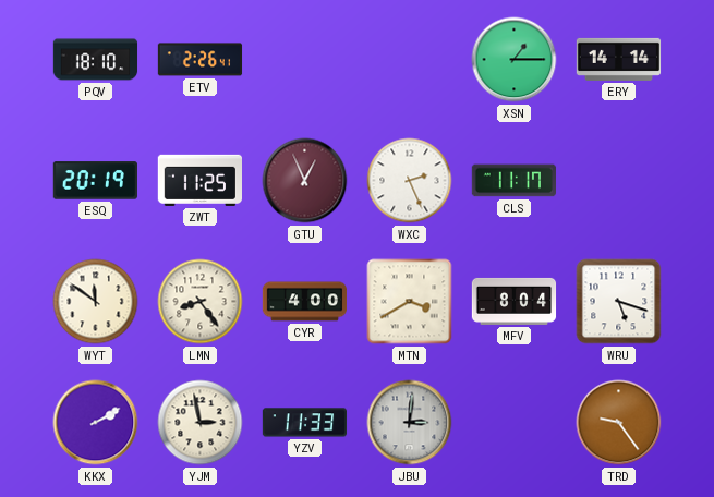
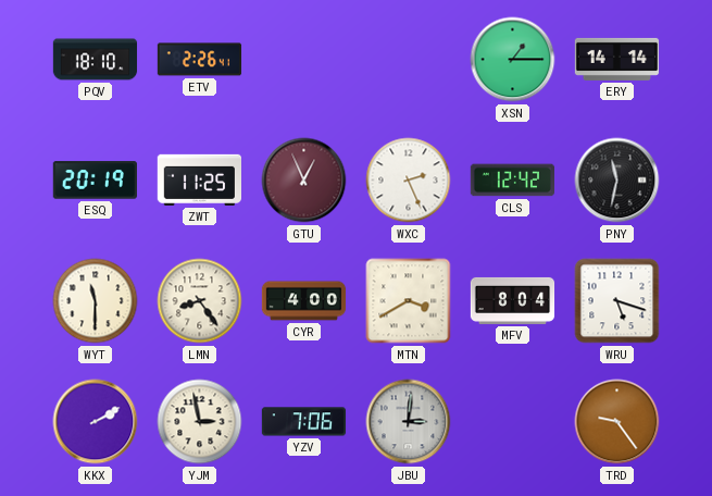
CLS: 11:17 -> 12:42
PNY: none -> 11:32
WYT: 11:51 -> 11:30
YZV: 11:33 -> 7:06
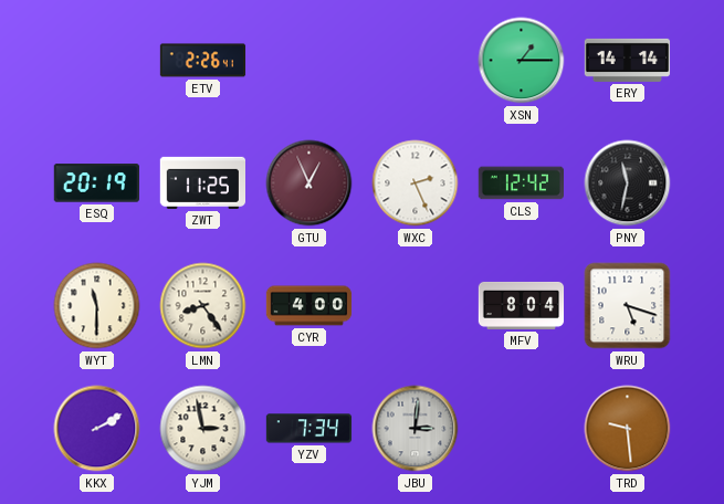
PQV: 18:10 -> none
MTN: 3:40 -> none
YZV: 7:06 -> 7:34
TRD: 9:24 -> 9:29
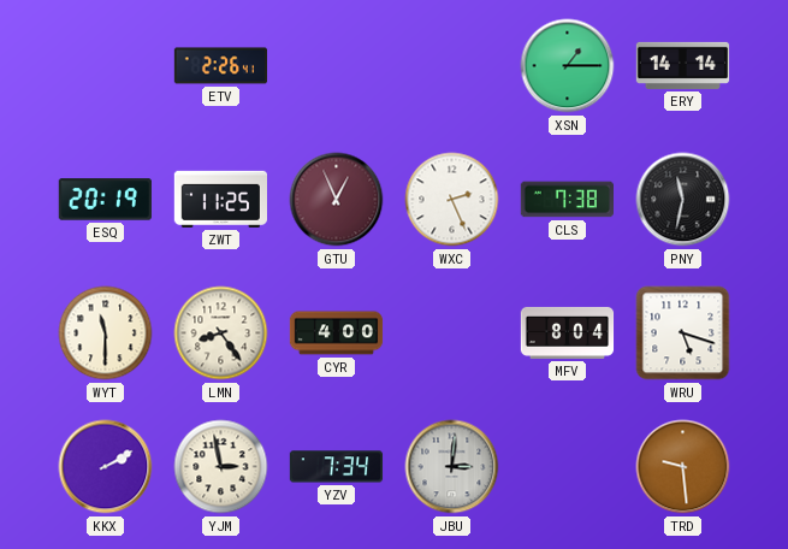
CLS: 12:42 -> 7:38
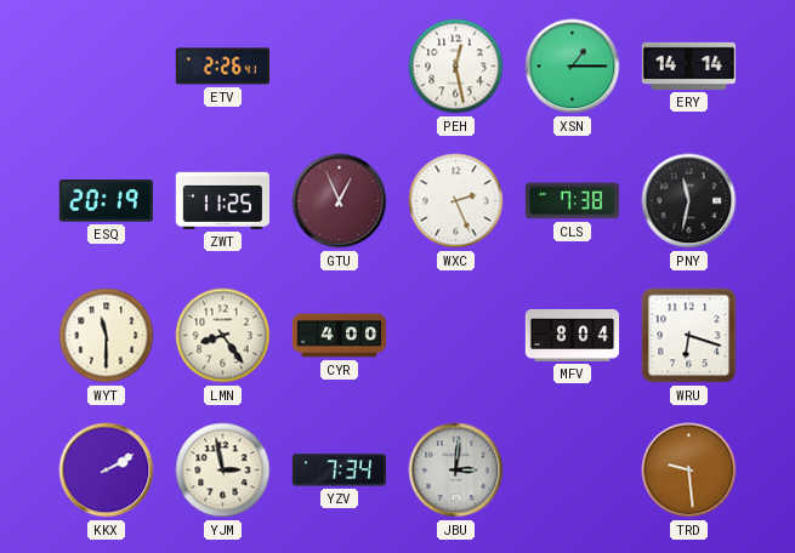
PEH: none -> 12:28
WRU: 5:18 -> 6:18
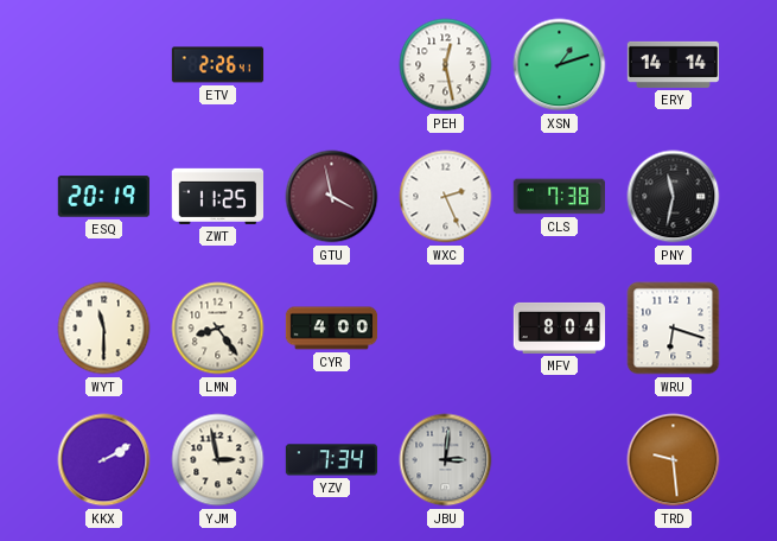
XSN: 1:15 -> 1:12
GTU: 12:56 -> 3:58
